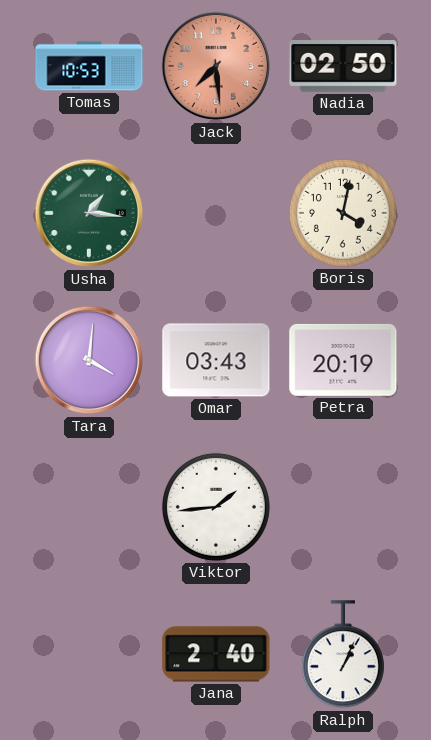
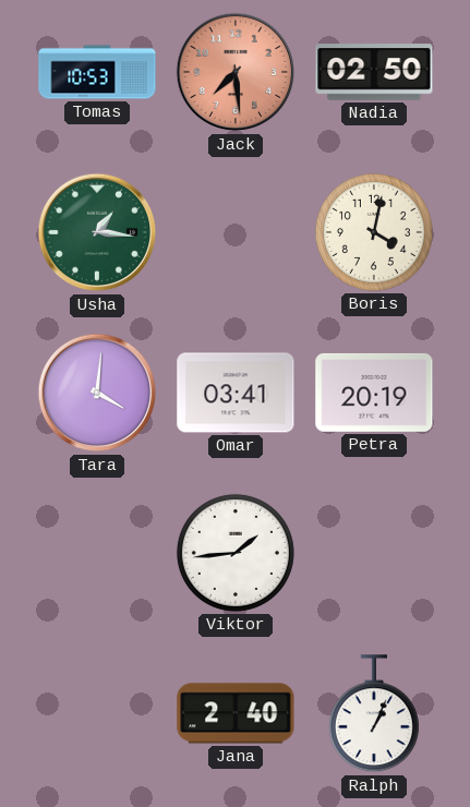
Omar: 03:43 -> 03:41
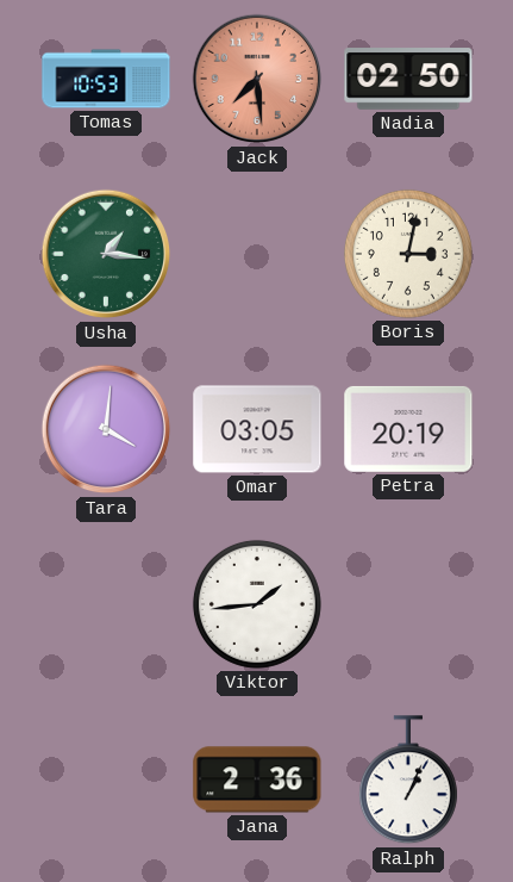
Boris: 4:02 -> 3:02
Omar: 03:41 -> 03:05
Jana: 2:40 -> 2:36
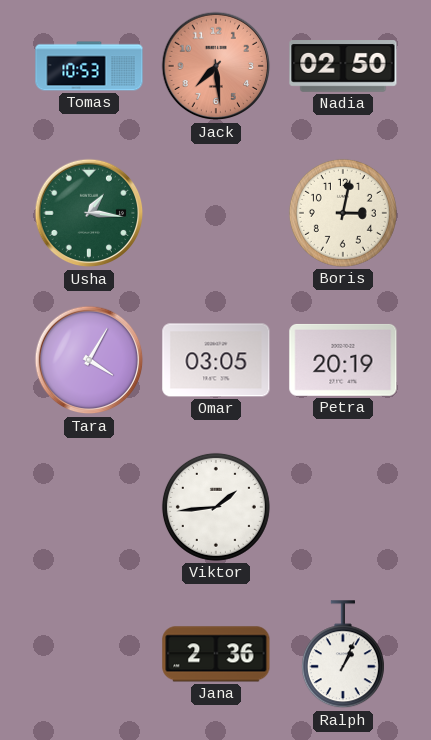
Tara: 4:01 -> 4:05
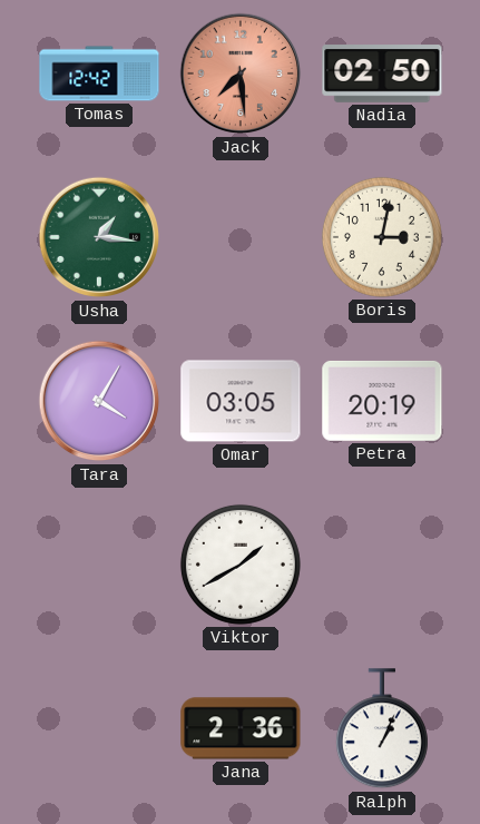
Tomas: 10:53 -> 12:42
Viktor: 1:44 -> 1:40
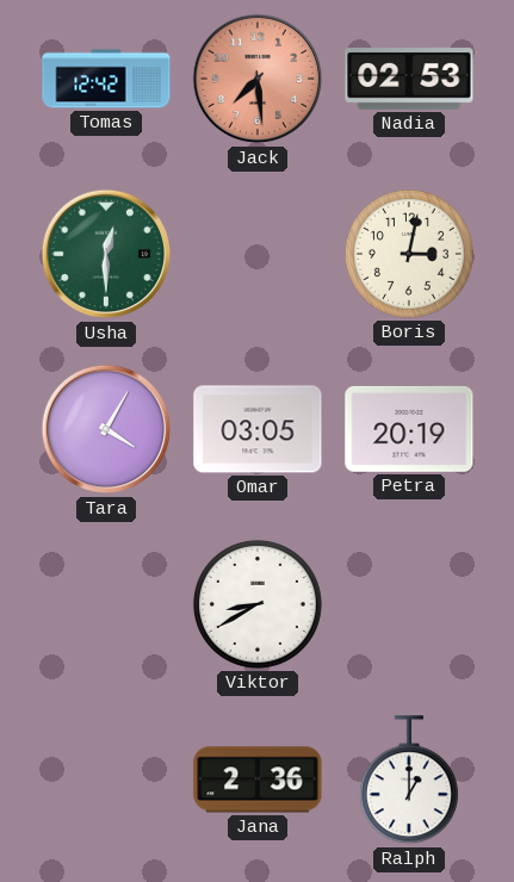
Nadia: 02:50 -> 02:53
Usha: 1:16 -> 12:30
Viktor: 1:40 -> 8:40
Ralph: 1:04 -> 1:00
